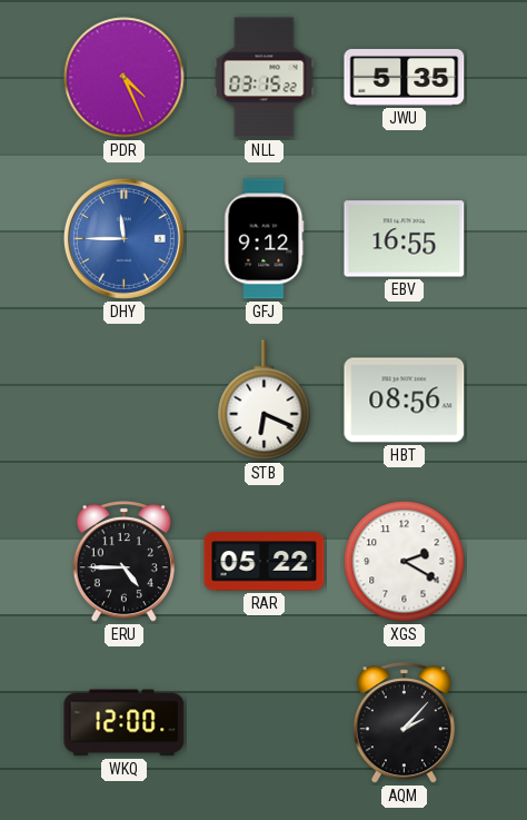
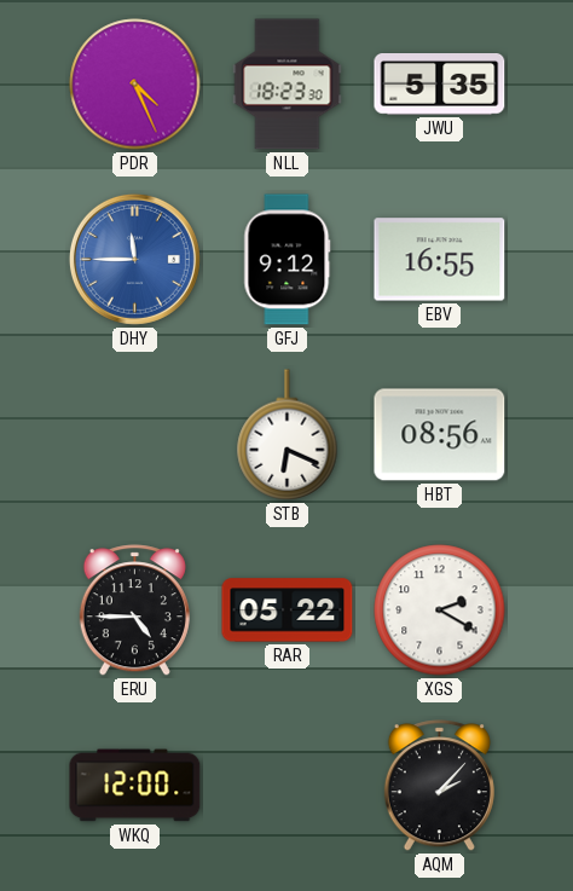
NLL: 03:15 -> 18:23
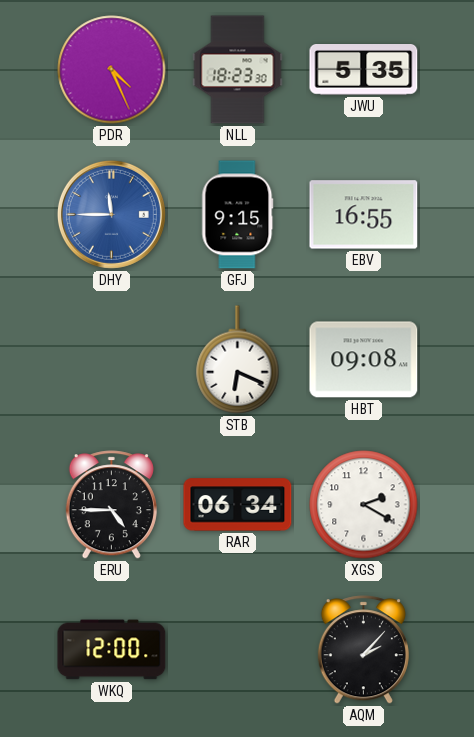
GFJ: 9:12 -> 9:15
HBT: 08:56 -> 09:08
RAR: 05:22 -> 06:34
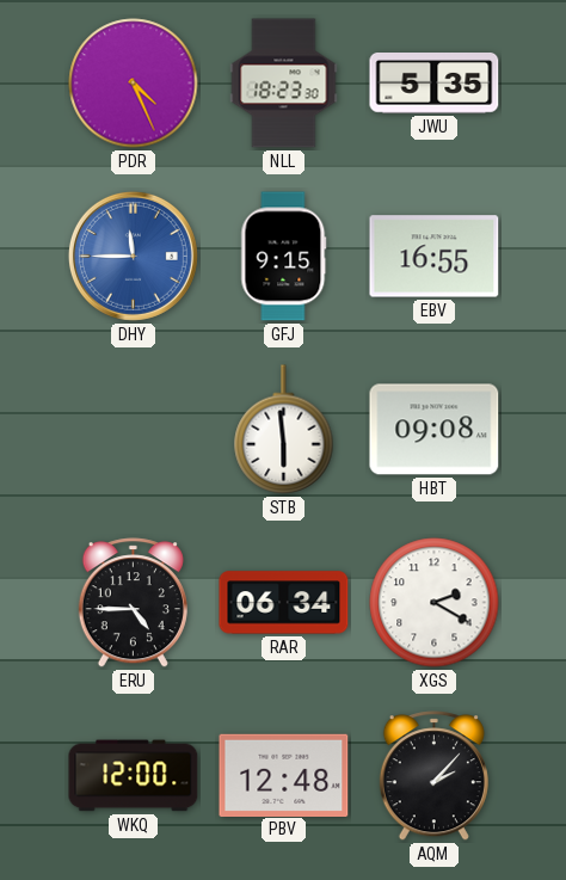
STB: 6:19 -> 5:59
PBV: none -> 12:48
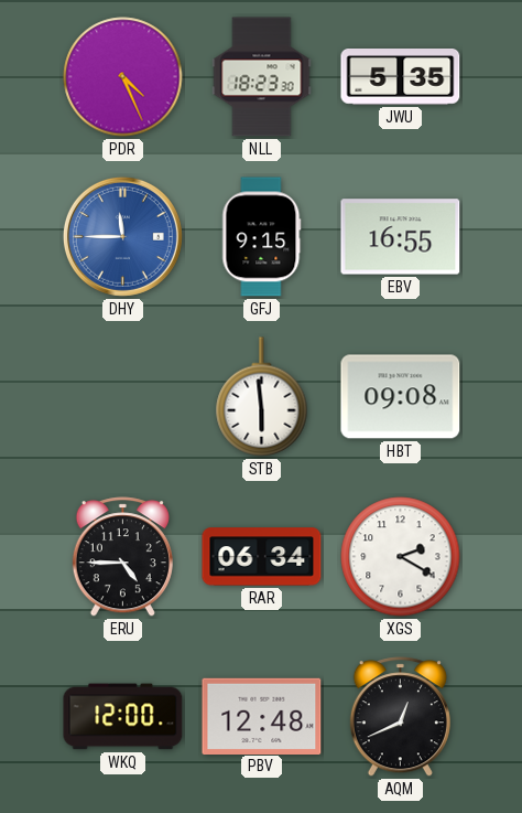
AQM: 2:07 -> 12:41
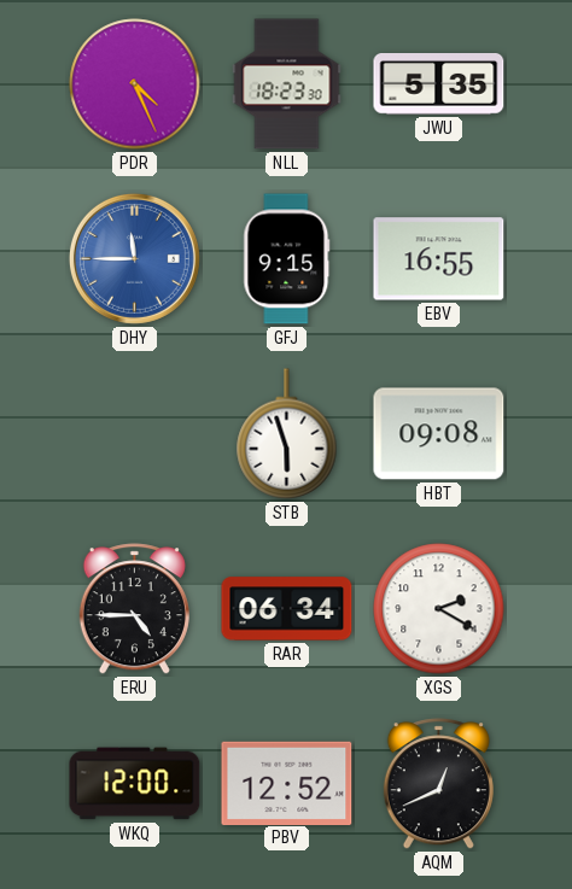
STB: 5:59 -> 5:57
PBV: 12:48 -> 12:52
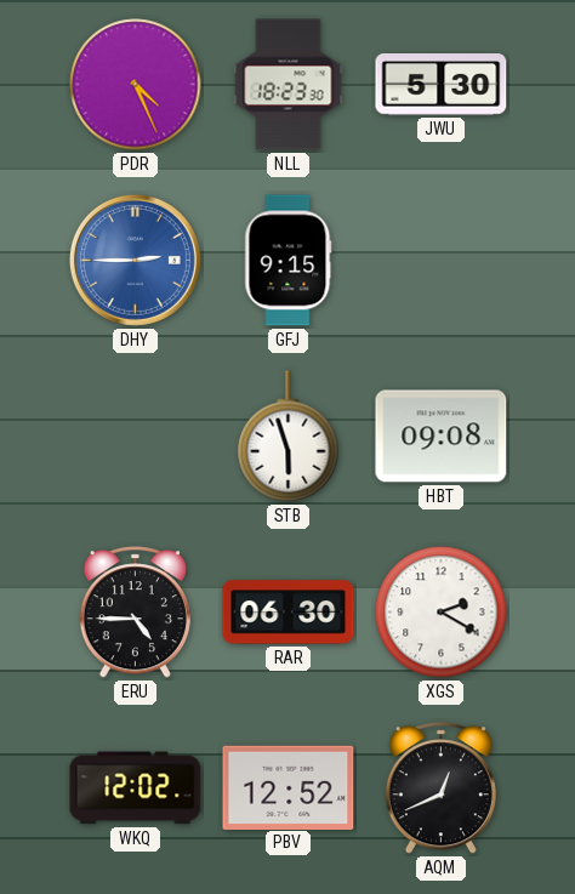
JWU: 5:35 -> 5:30
DHY: 11:45 -> 2:45
EBV: 16:55 -> none
RAR: 06:34 -> 06:30
WKQ: 12:00 -> 12:02
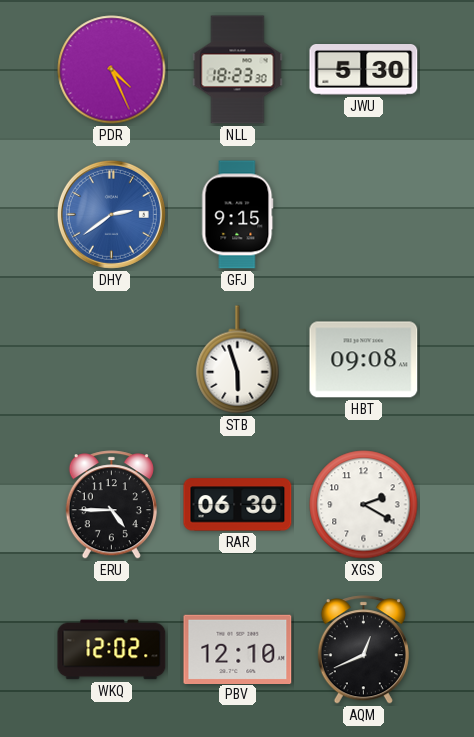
DHY: 2:45 -> 2:39
PBV: 12:52 -> 12:10
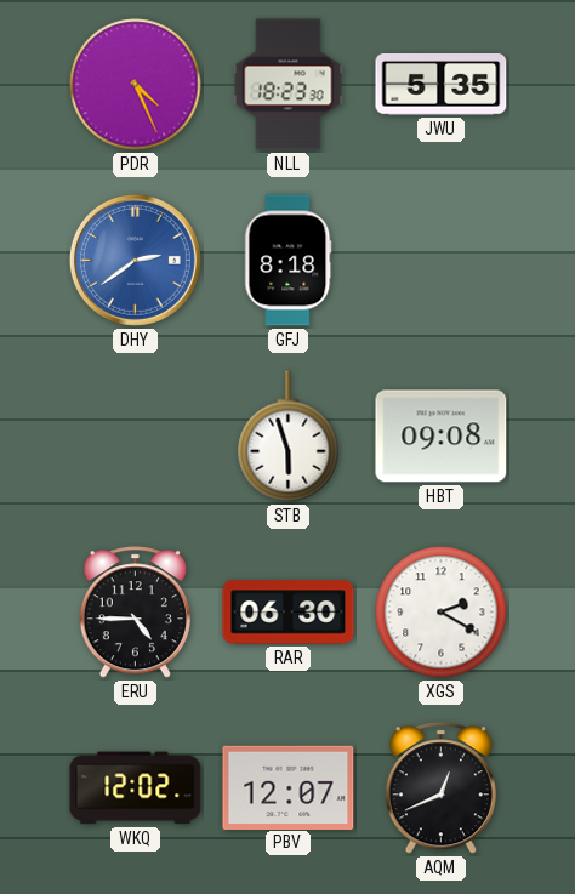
JWU: 5:30 -> 5:35
GFJ: 9:15 -> 8:18
PBV: 12:10 -> 12:07
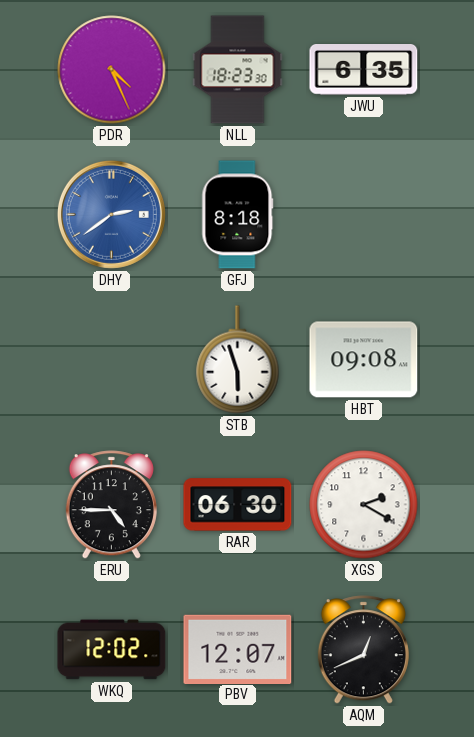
JWU: 5:35 -> 6:35
